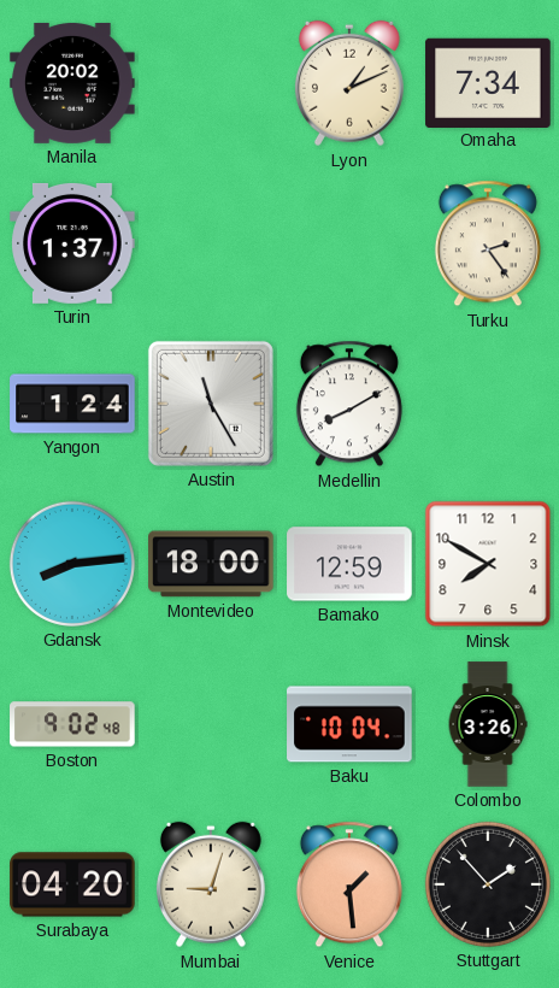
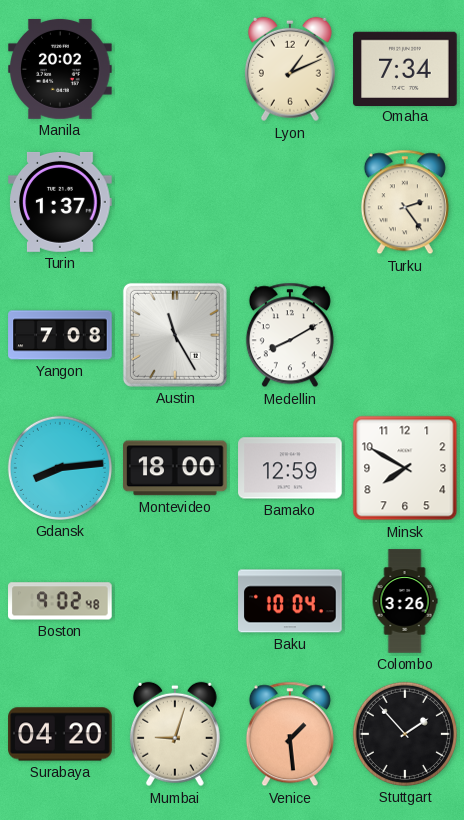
Yangon: 1:24 -> 7:08
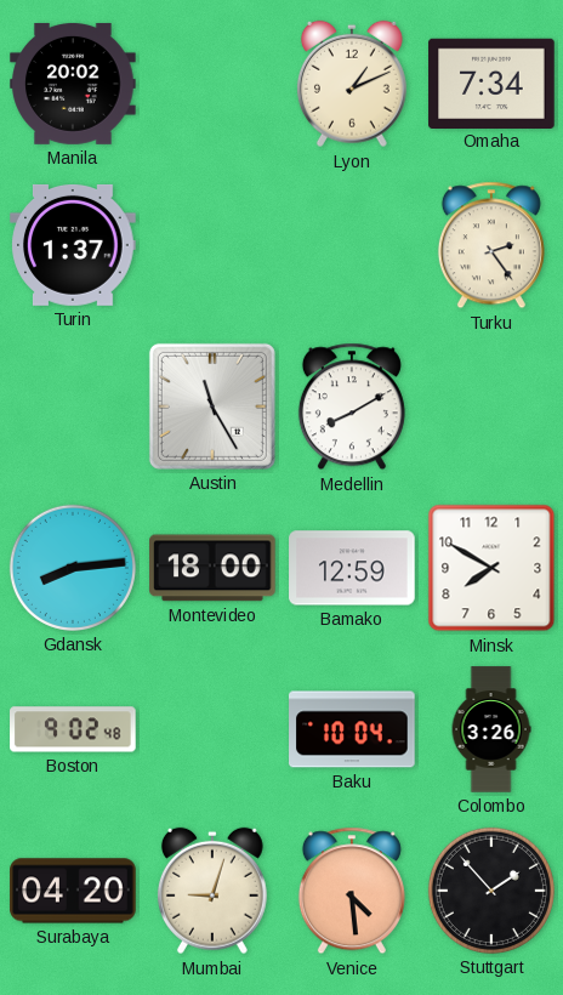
Yangon: 7:08 -> none
Venice: 1:29 -> 4:29
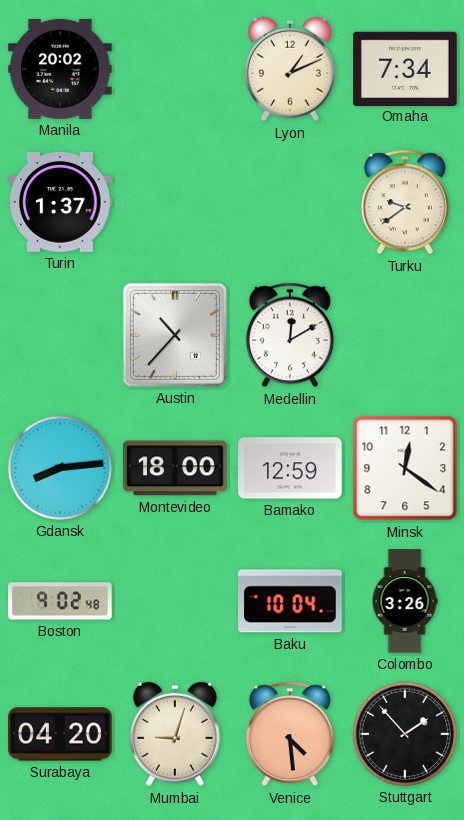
Turku: 2:24 -> 9:39
Austin: 11:25 -> 10:37
Medellin: 8:10 -> 12:10
Minsk: 7:50 -> 12:21
